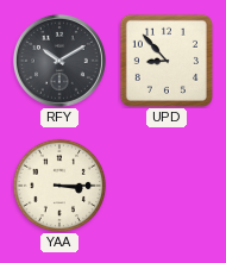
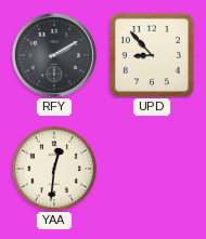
RFY: 10:10 -> 2:10
YAA: 3:15 -> 12:31
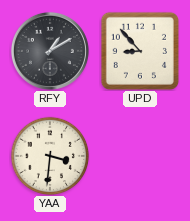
RFY: 2:10 -> 1:10
YAA: 12:31 -> 3:31
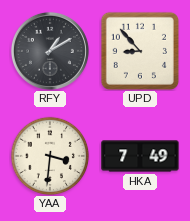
HKA: none -> 7:49
